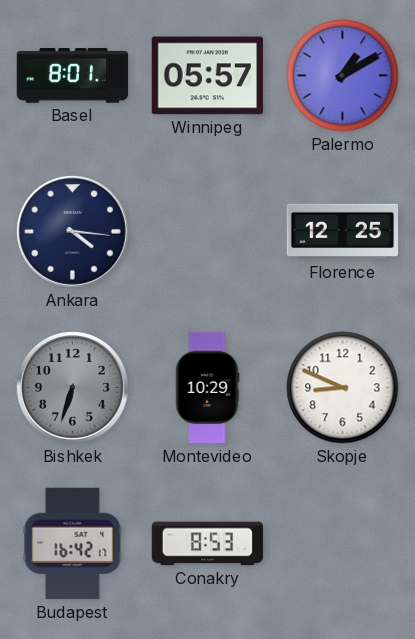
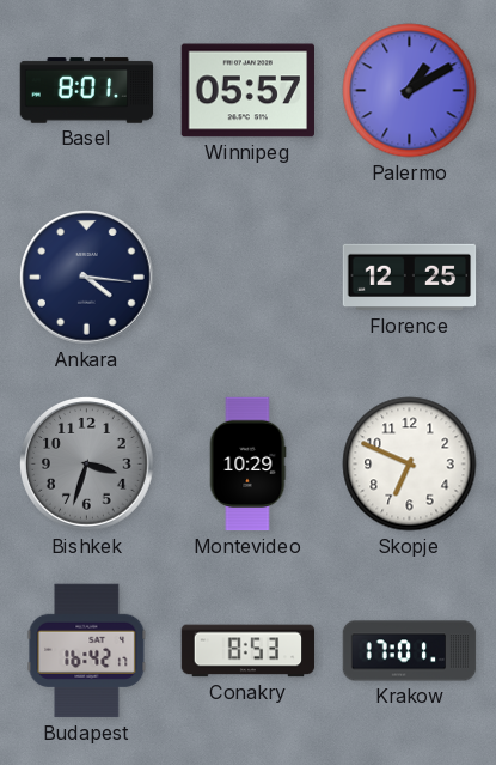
Bishkek: 6:33 -> 3:33
Skopje: 8:49 -> 6:49
Krakow: none -> 17:01
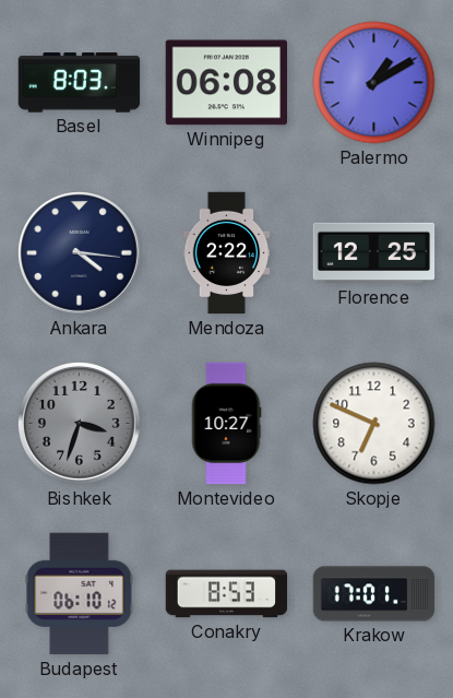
Basel: 8:01 -> 8:03
Winnipeg: 05:57 -> 06:08
Mendoza: none -> 2:22
Montevideo: 10:29 -> 10:27
Budapest: 16:42 -> 06:10
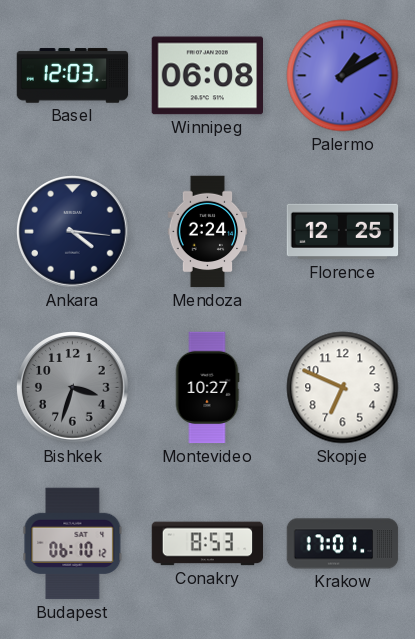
Basel: 8:03 -> 12:03
Mendoza: 2:22 -> 2:24
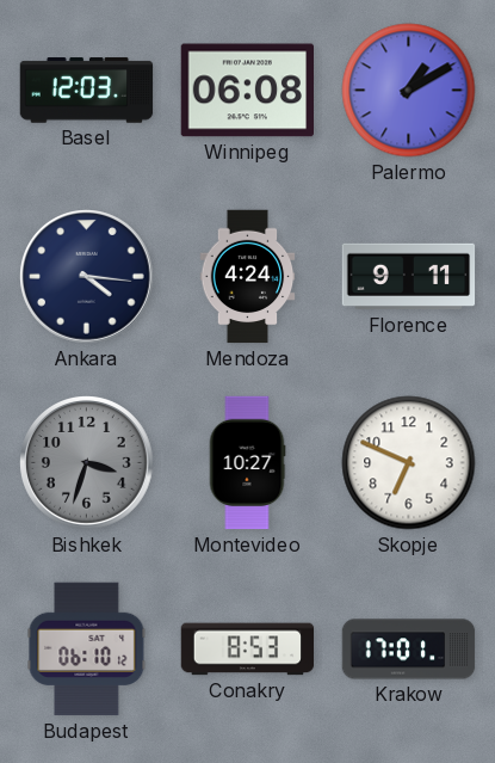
Mendoza: 2:24 -> 4:24
Florence: 12:25 -> 9:11
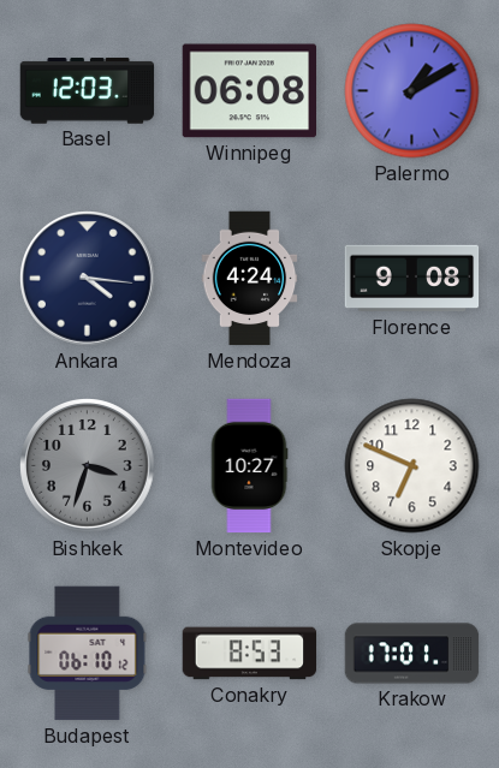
Florence: 9:11 -> 9:08
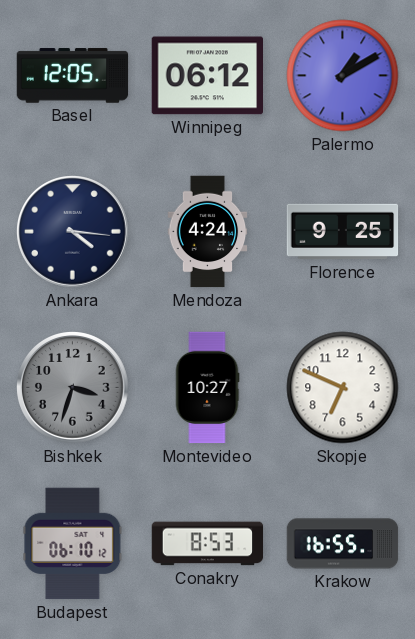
Basel: 12:03 -> 12:05
Winnipeg: 06:08 -> 06:12
Florence: 9:08 -> 9:25
Krakow: 17:01 -> 16:55
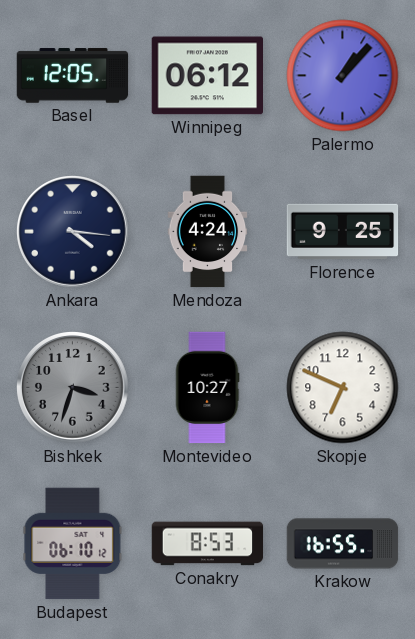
Palermo: 1:10 -> 1:07
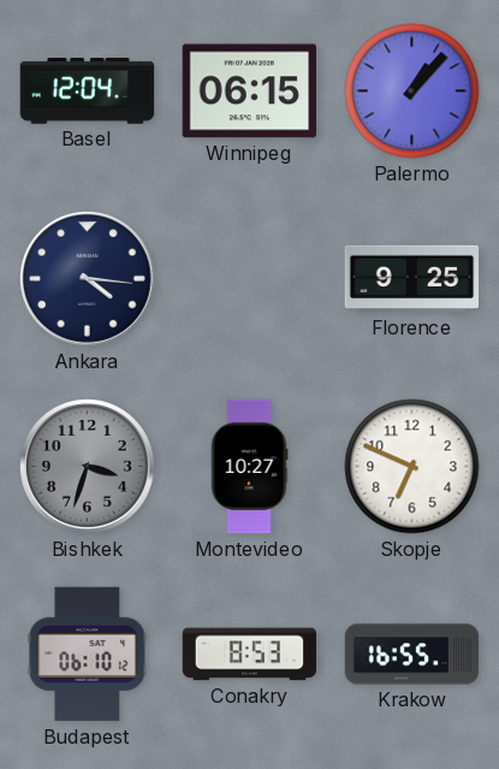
Basel: 12:05 -> 12:04
Winnipeg: 06:12 -> 06:15
Mendoza: 4:24 -> none
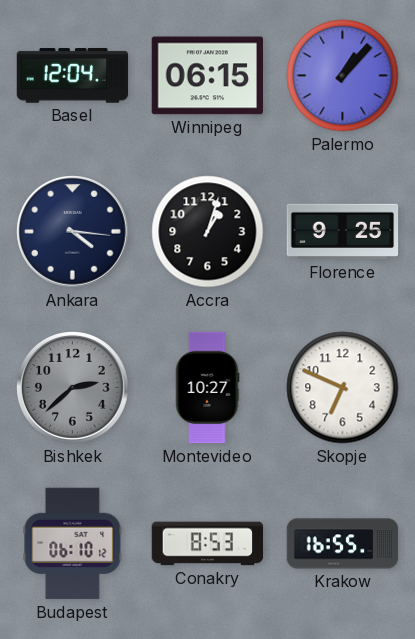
Accra: none -> 1:03
Bishkek: 3:33 -> 2:38
